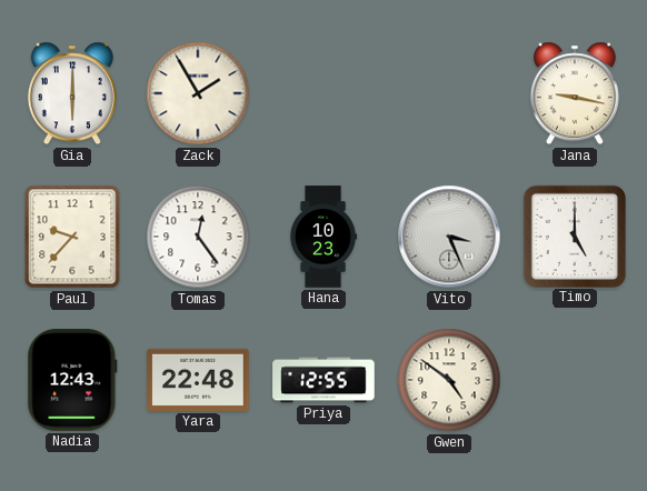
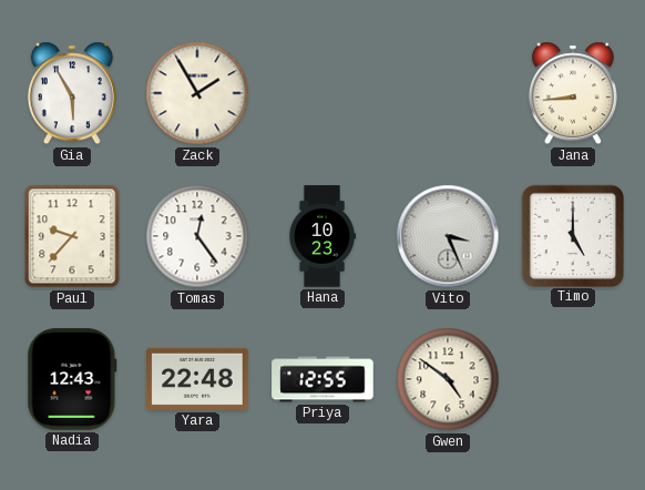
Gia: 6:00 -> 5:55
Jana: 9:17 -> 8:44
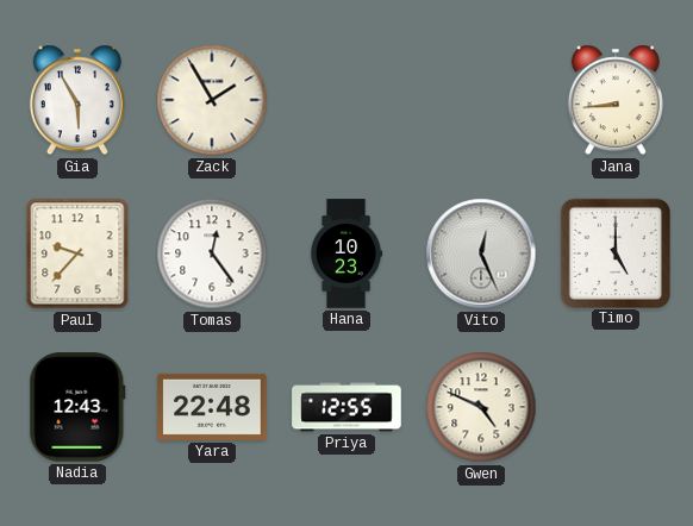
Vito: 3:26 -> 12:26
Gwen: 4:51 -> 4:49
